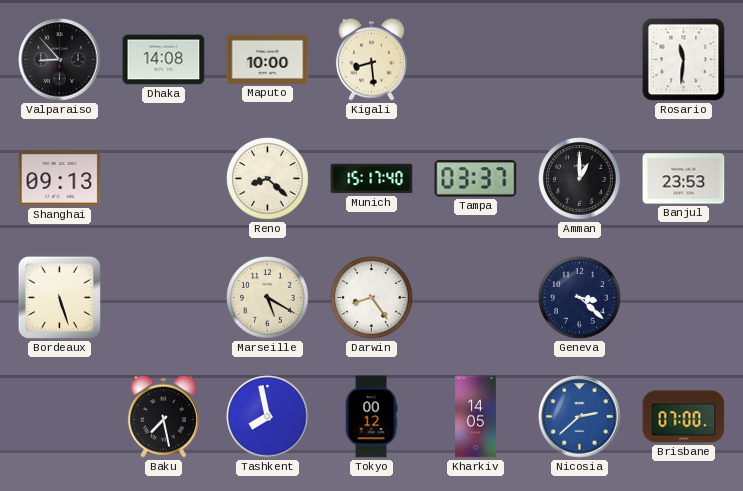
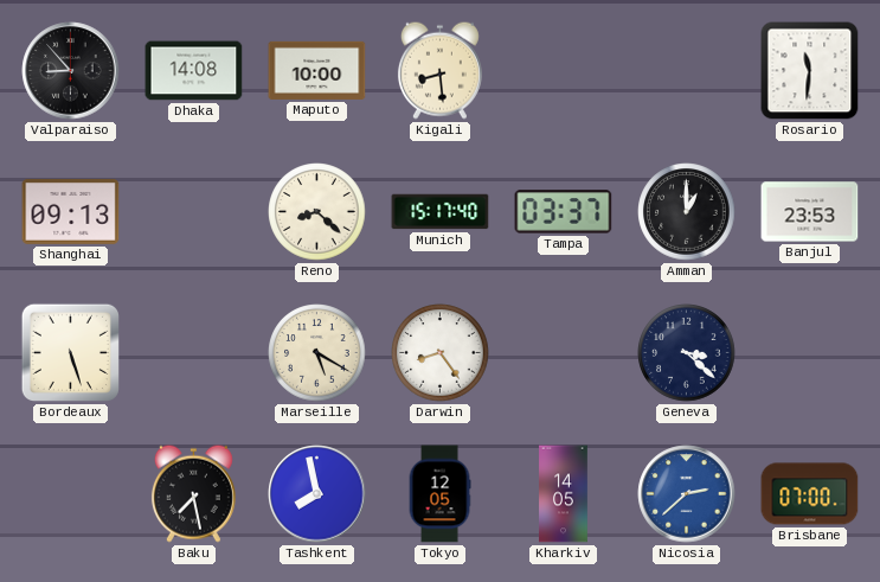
Tokyo: 00:12 -> 12:05
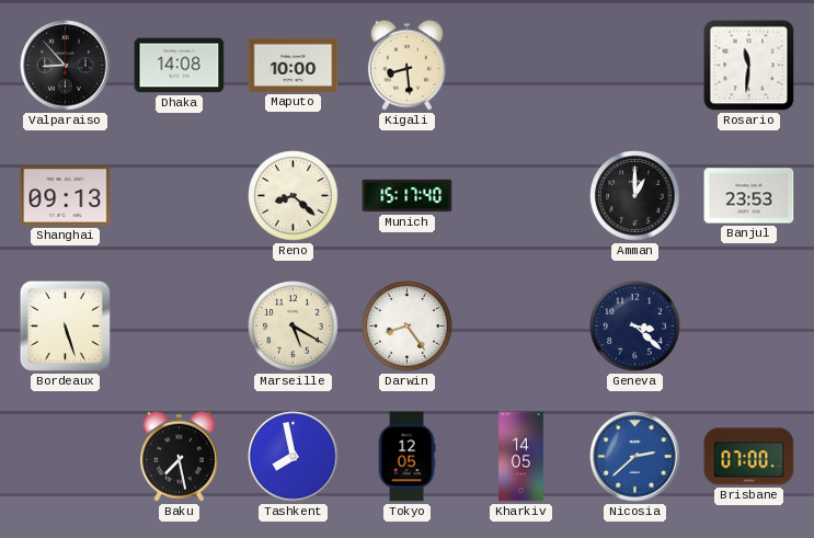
Tampa: 03:37 -> none
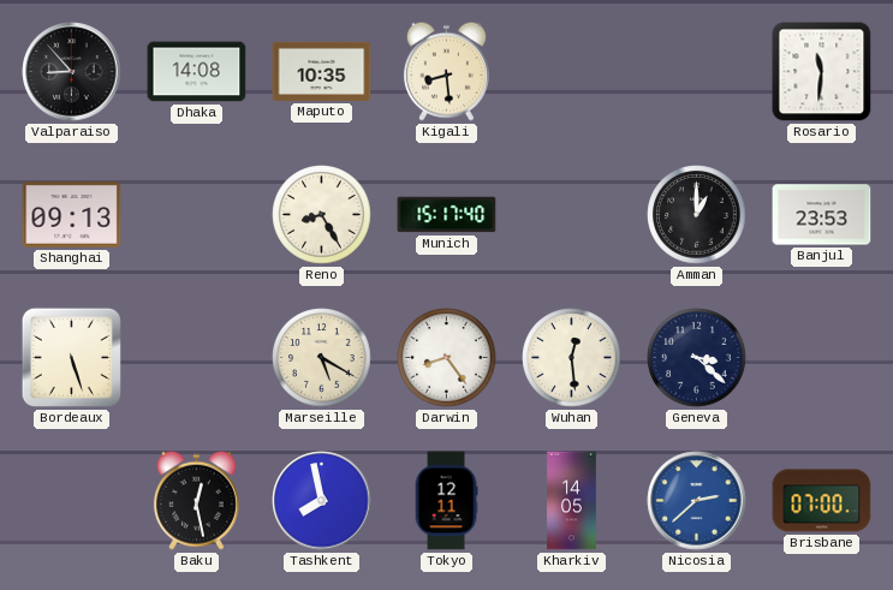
Maputo: 10:00 -> 10:35
Reno: 8:22 -> 8:25
Wuhan: none -> 12:29
Baku: 7:28 -> 12:28
Tokyo: 12:05 -> 12:11
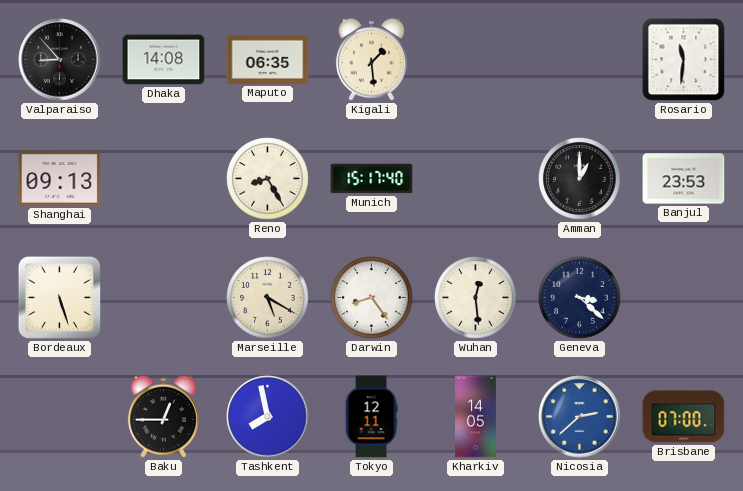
Maputo: 10:35 -> 06:35
Kigali: 8:29 -> 1:29
Baku: 12:28 -> 12:45
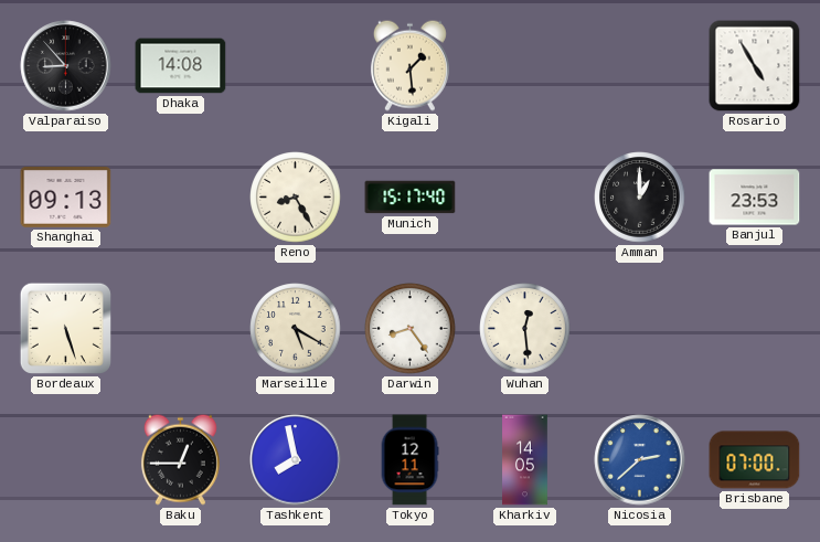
Maputo: 06:35 -> none
Rosario: 11:31 -> 4:55
Geneva: 3:22 -> none
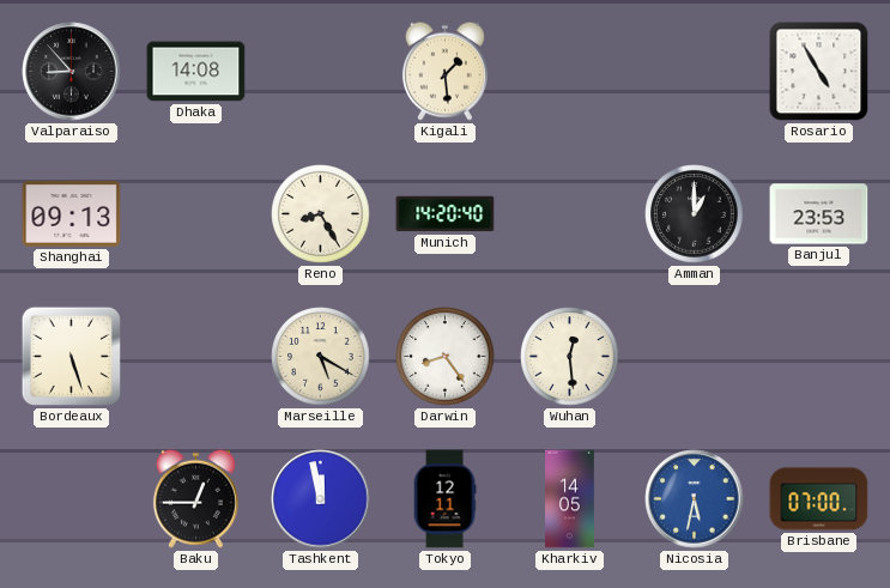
Munich: 15:17 -> 14:20
Tashkent: 7:58 -> 11:58
Nicosia: 2:38 -> 5:32
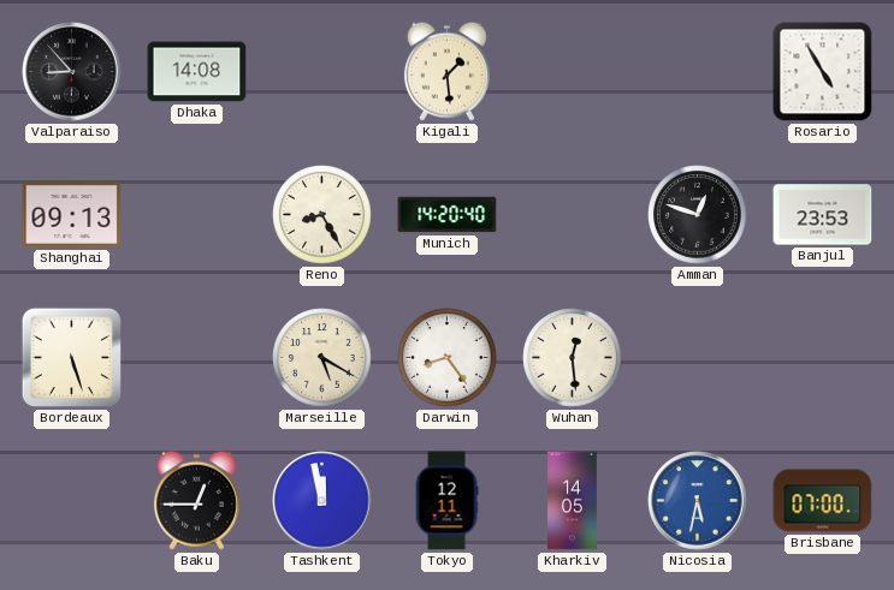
Amman: 1:00 -> 12:48
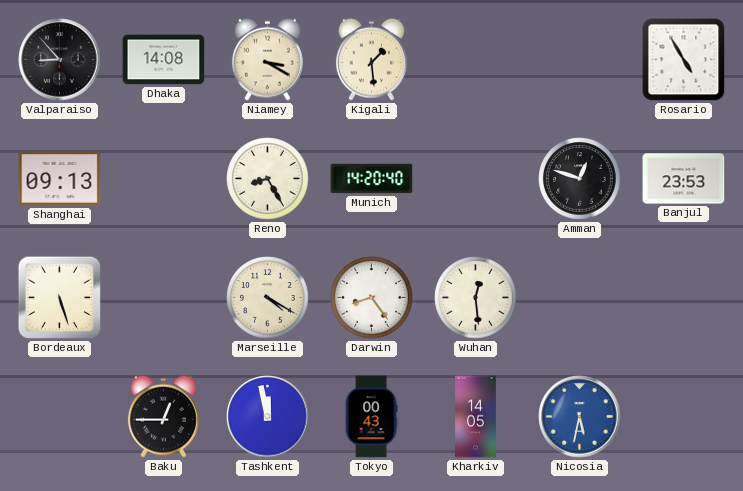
Niamey: none -> 3:20
Marseille: 5:20 -> 4:20
Tokyo: 12:11 -> 00:43
Brisbane: 07:00 -> none
